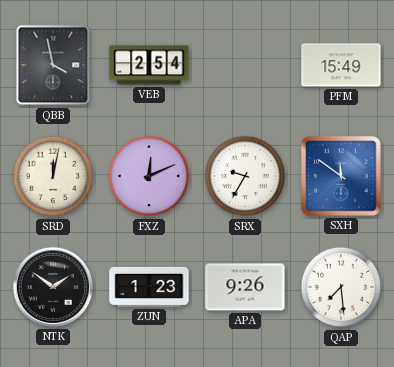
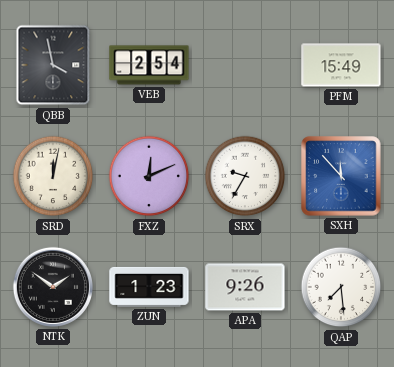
SXH: 11:51 -> 11:53
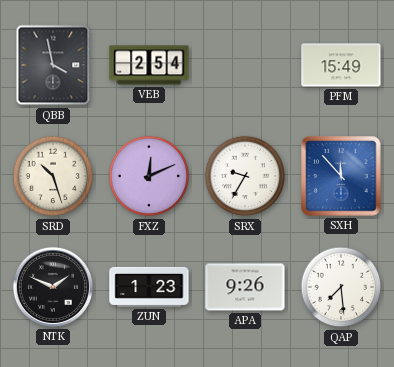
SRD: 12:02 -> 10:27
NTK: 1:51 -> 1:49
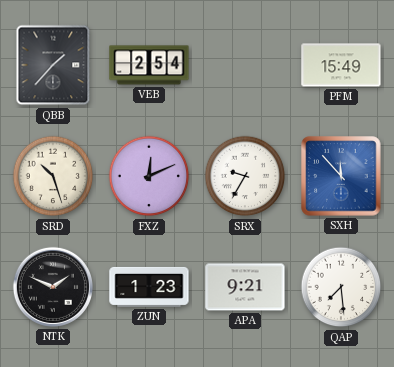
QBB: 3:58 -> 1:37
APA: 9:26 -> 9:21
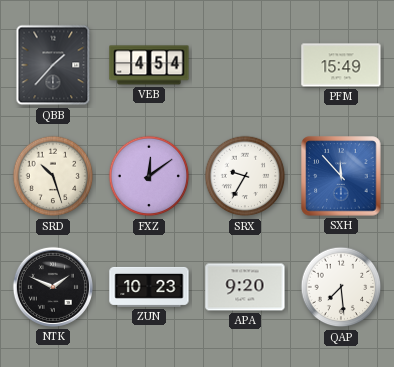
VEB: 2:54 -> 4:54
FXZ: 12:11 -> 12:09
ZUN: 1:23 -> 10:23
APA: 9:21 -> 9:20
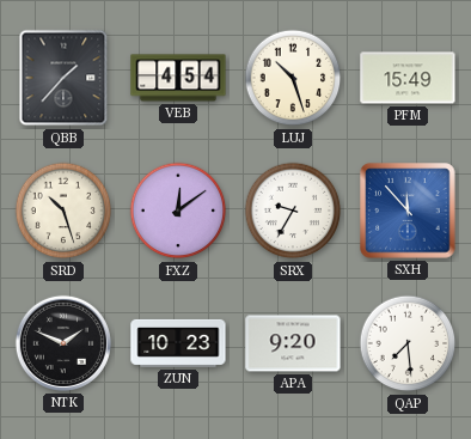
LUJ: none -> 10:27
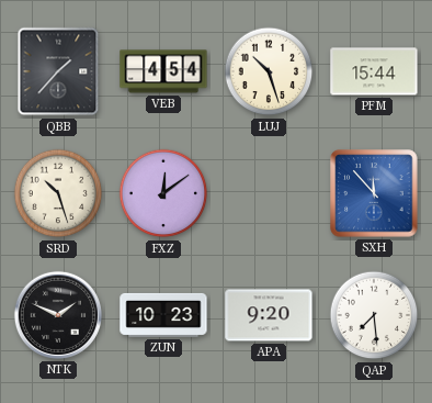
PFM: 15:49 -> 15:44
SRX: 9:35 -> none
